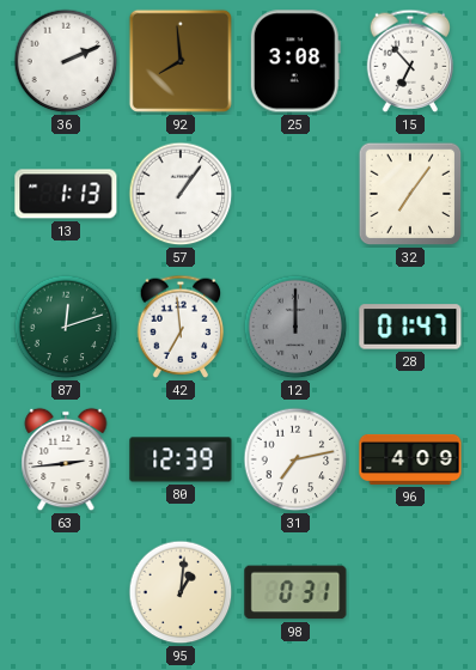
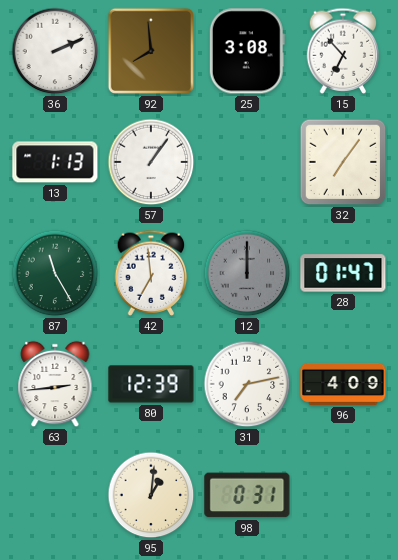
87: 12:12 -> 11:25
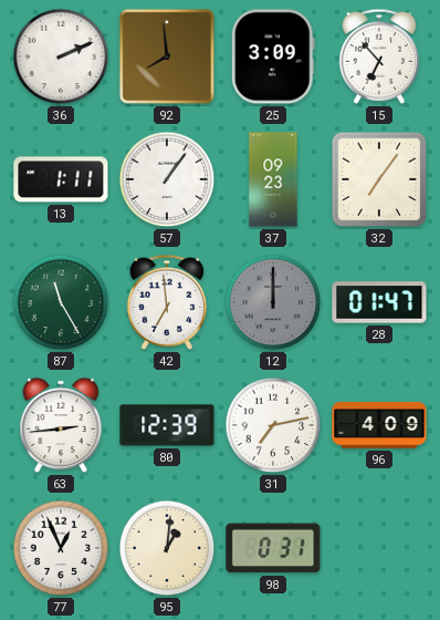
25: 3:08 -> 3:09
13: 1:13 -> 1:11
37: none -> 09:23
77: none -> 12:56
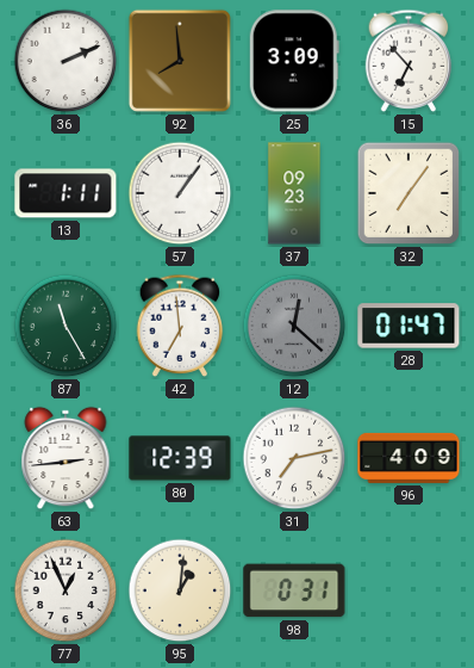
12: 12:00 -> 12:22
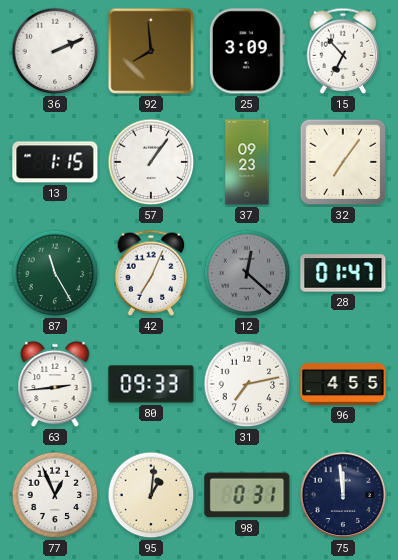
13: 1:11 -> 1:15
42: 6:59 -> 7:04
80: 12:39 -> 09:33
96: 4:09 -> 4:55
75: none -> 11:59
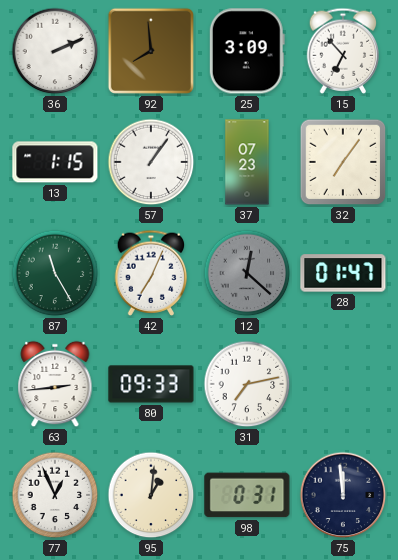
37: 09:23 -> 07:23
96: 4:55 -> none
